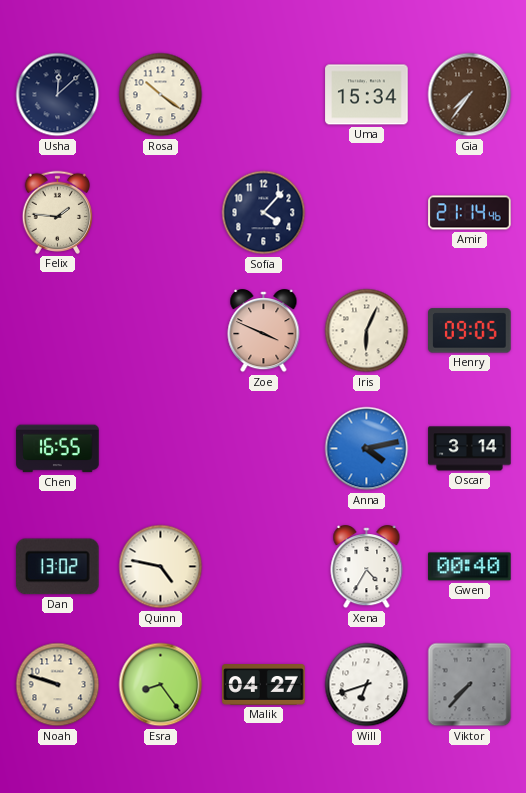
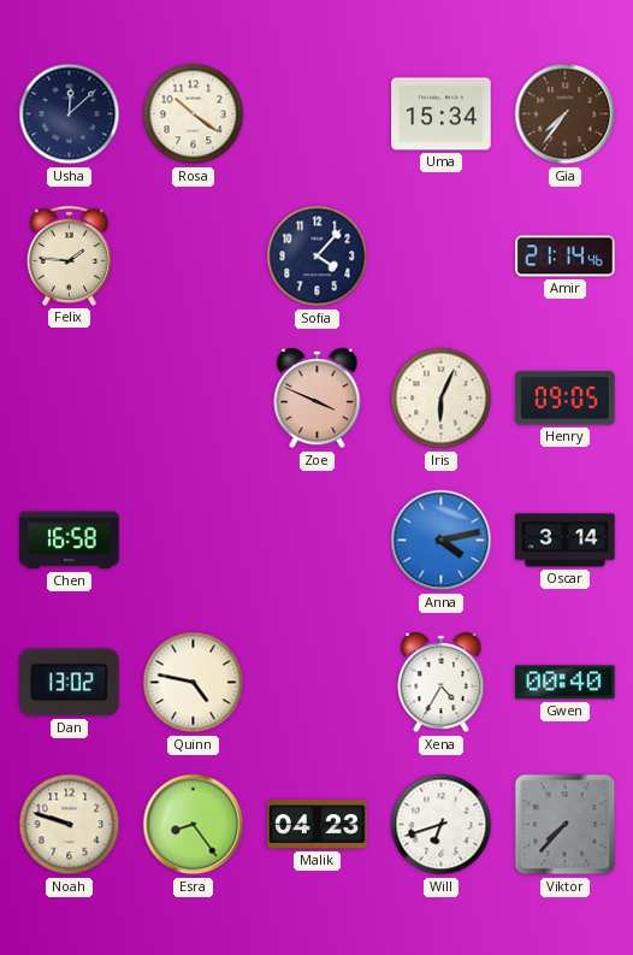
Chen: 16:55 -> 16:58
Malik: 04:27 -> 04:23
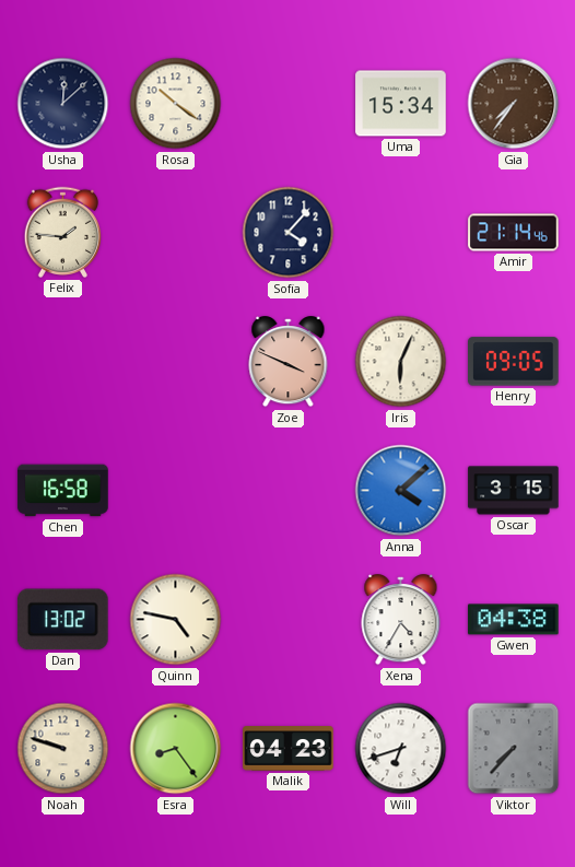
Anna: 4:13 -> 4:08
Oscar: 3:14 -> 3:15
Gwen: 00:40 -> 04:38
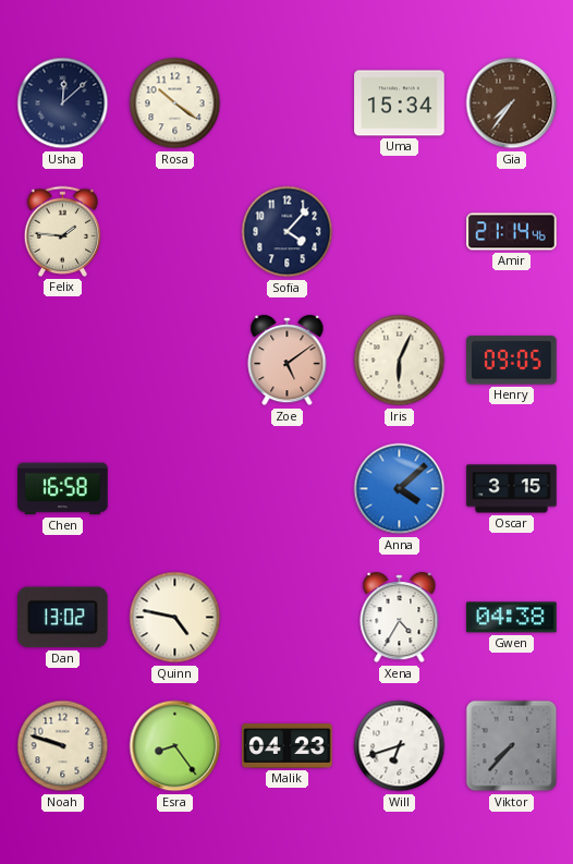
Zoe: 3:49 -> 5:09
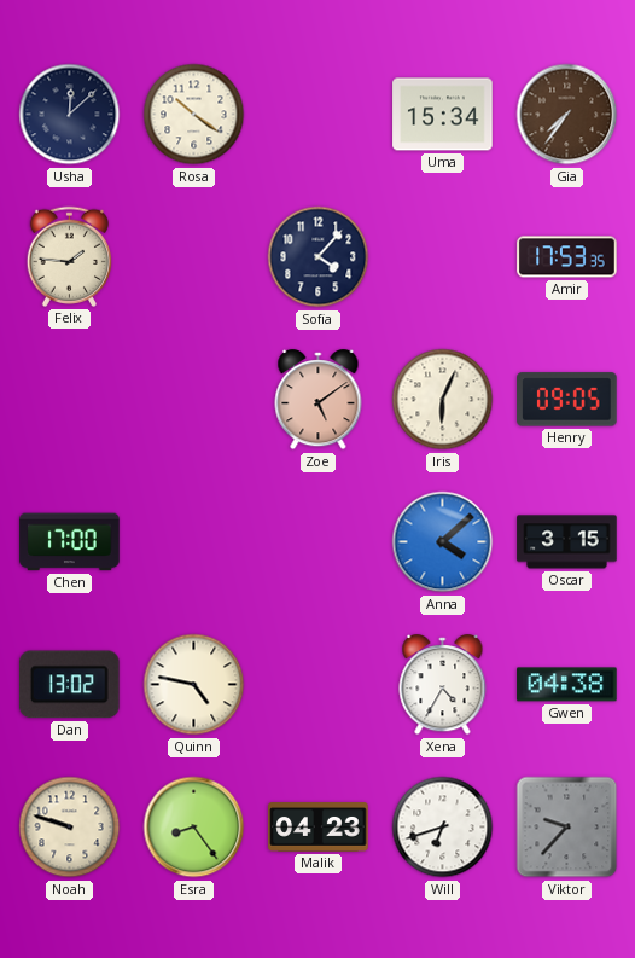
Amir: 21:14 -> 17:53
Chen: 16:58 -> 17:00
Viktor: 7:37 -> 9:37
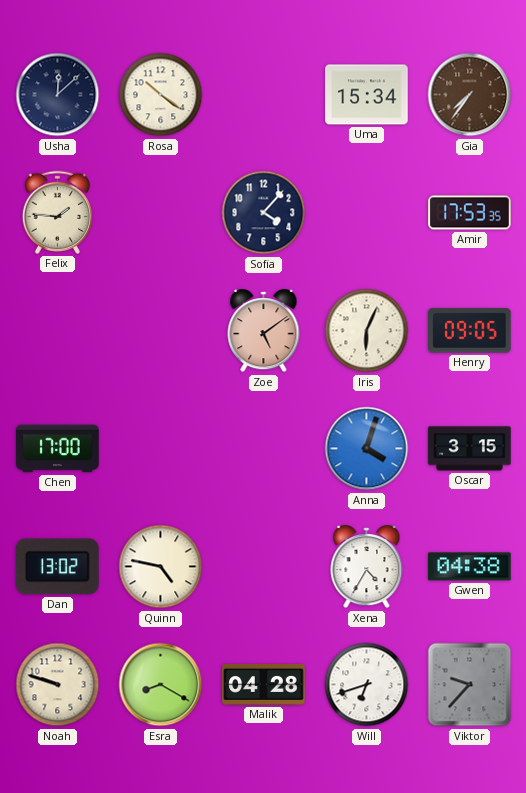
Anna: 4:08 -> 4:03
Esra: 8:24 -> 8:20
Malik: 04:23 -> 04:28
